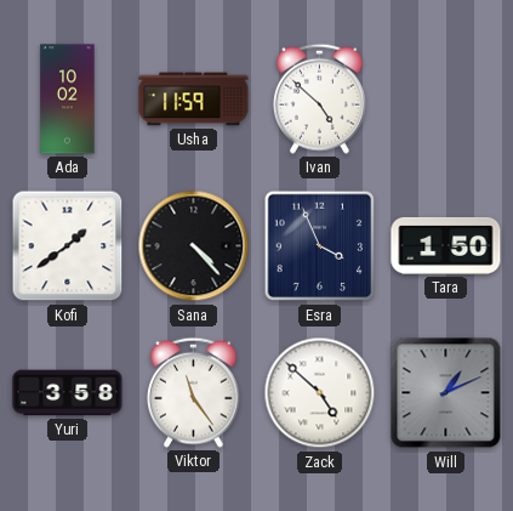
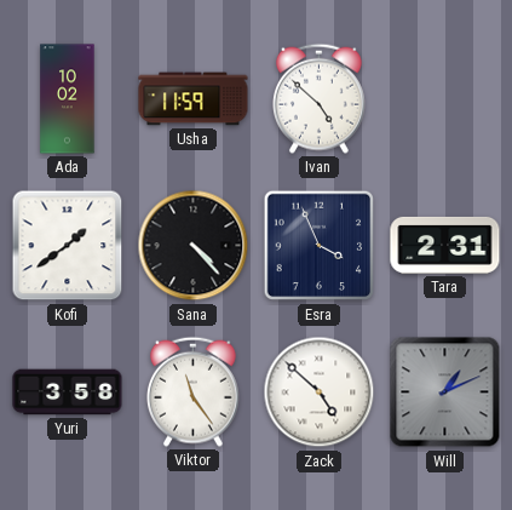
Tara: 1:50 -> 2:31
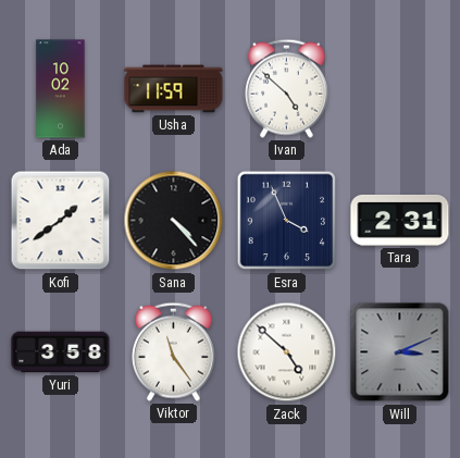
Will: 1:11 -> 3:11
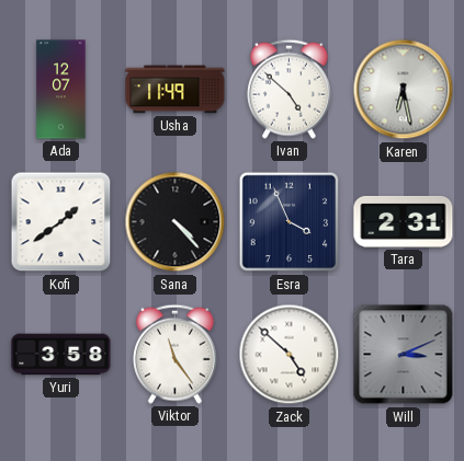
Ada: 10:02 -> 12:07
Usha: 11:59 -> 11:49
Karen: none -> 6:28
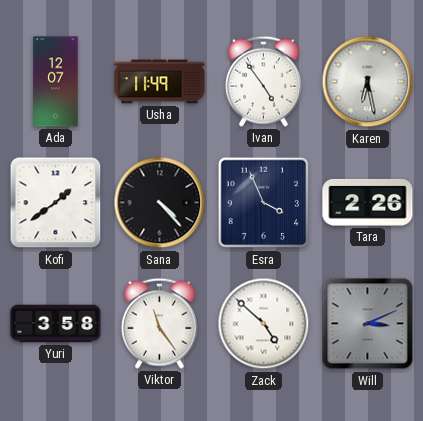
Ivan: 4:52 -> 4:54
Tara: 2:31 -> 2:26
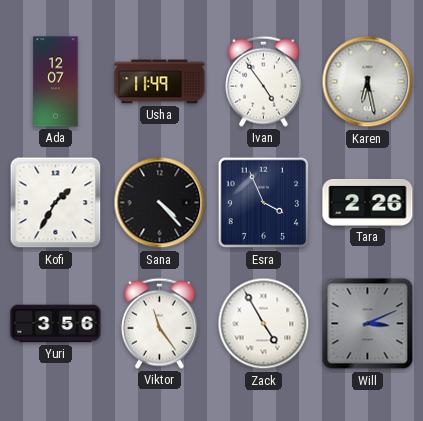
Kofi: 1:39 -> 1:35
Yuri: 3:58 -> 3:56
Zack: 4:52 -> 4:55
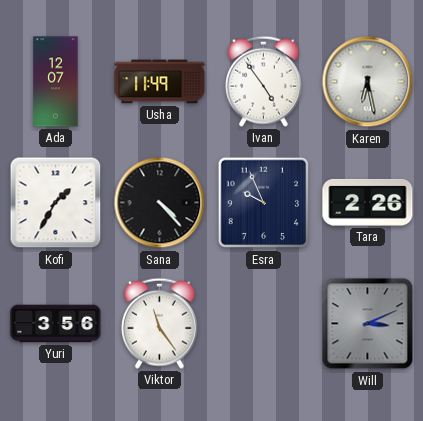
Esra: 3:56 -> 9:56
Zack: 4:55 -> none
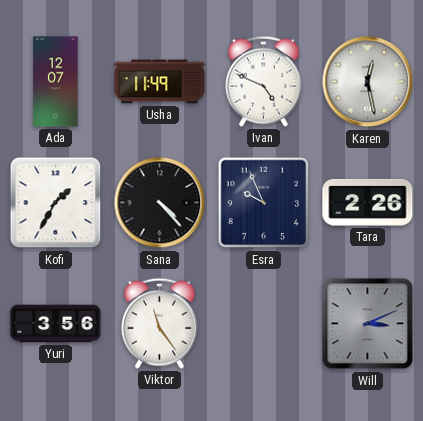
Ivan: 4:54 -> 4:49
Karen: 6:28 -> 12:28
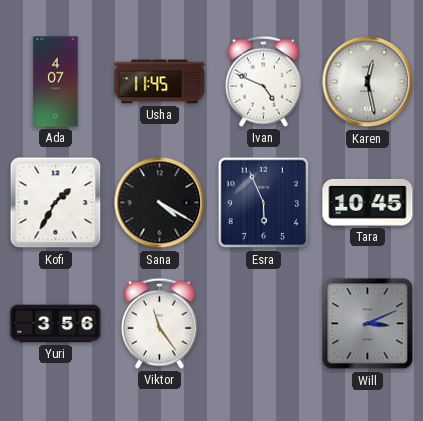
Ada: 12:07 -> 4:07
Usha: 11:49 -> 11:45
Sana: 4:23 -> 4:20
Esra: 9:56 -> 5:56
Tara: 2:26 -> 10:45
